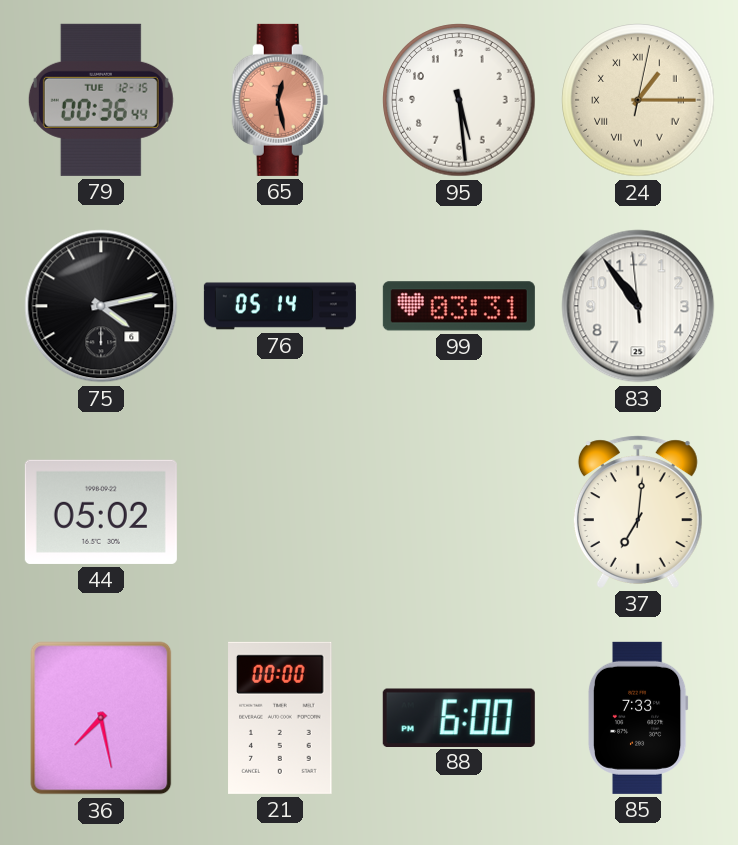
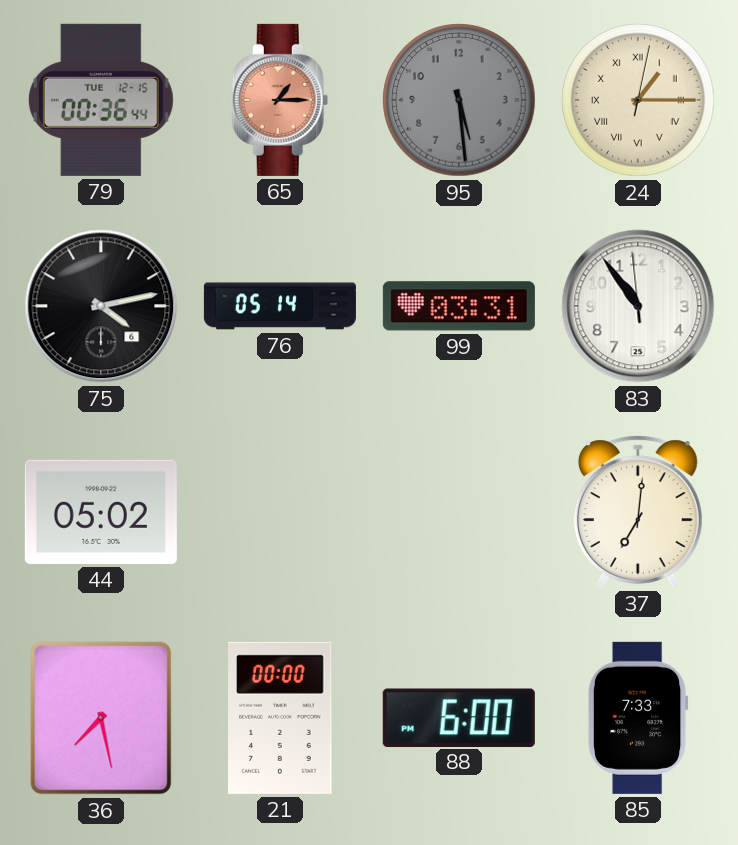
65: 12:28 -> 1:15
95 dial: white -> grey
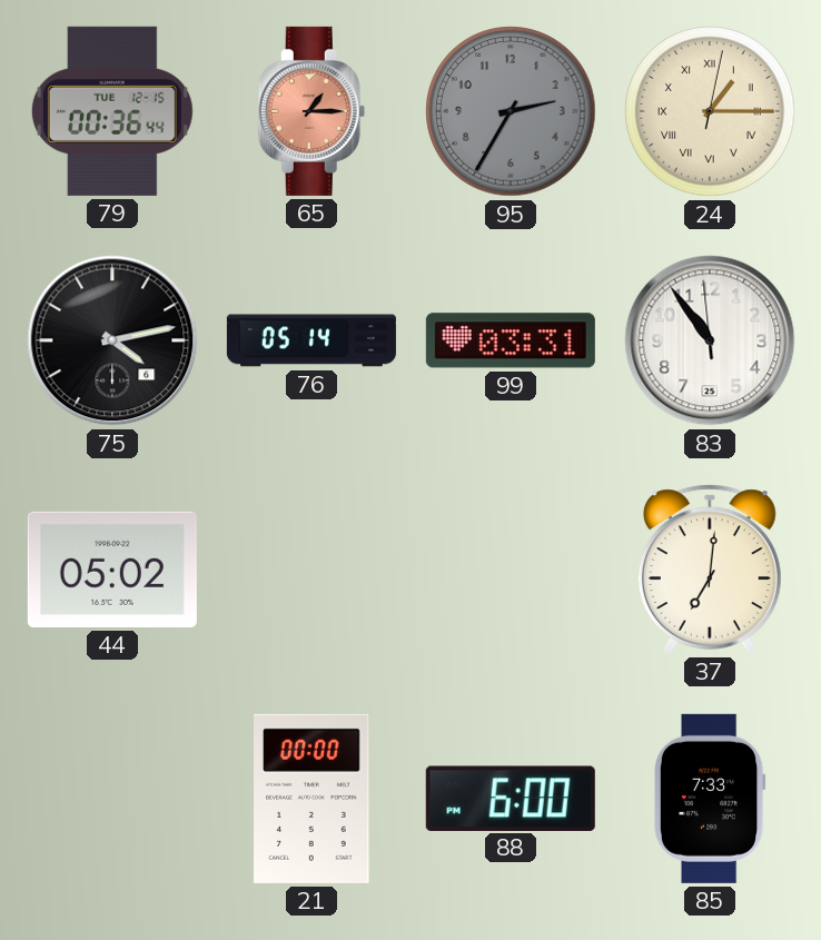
95: 5:29 -> 2:35
36: 7:28 -> none
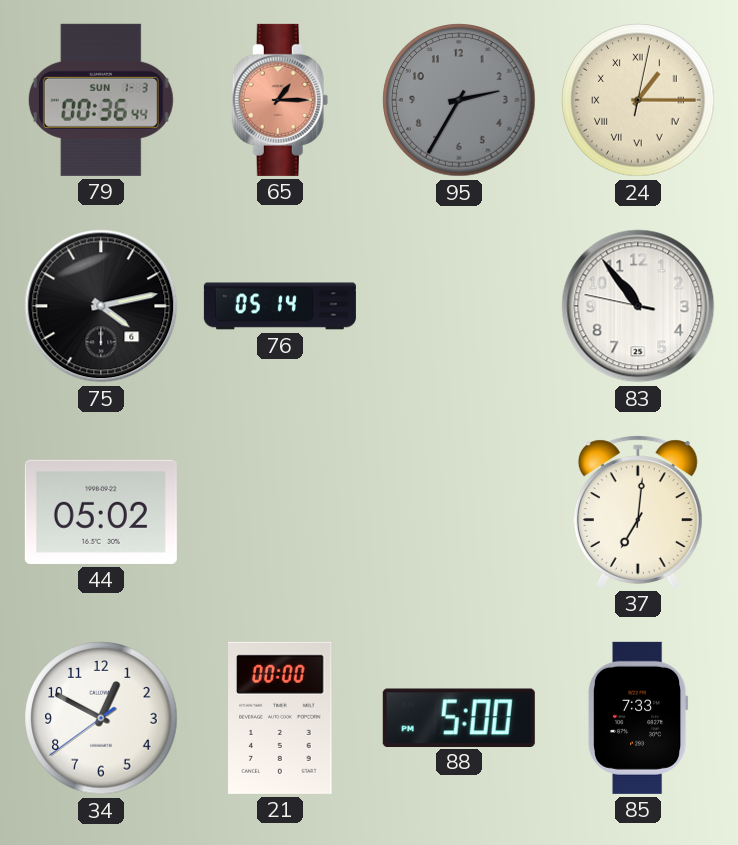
79 date: TUE 12-15 -> SUN 1-3
99: 03:31 -> none
83: 10:53:59 -> 10:53:47
34: none -> 12:49
88: 6:00 -> 5:00
